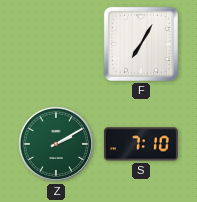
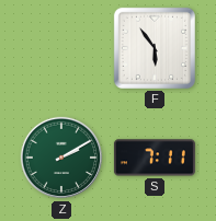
F: 7:05 -> 5:54
S: 7:10 -> 7:11
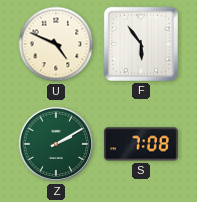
U: none -> 4:49
S: 7:11 -> 7:08
